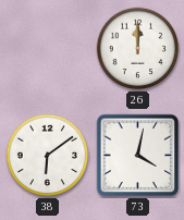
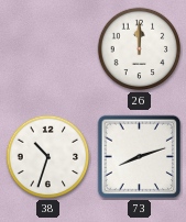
38: 6:09 -> 10:33
73: 4:02 -> 8:12
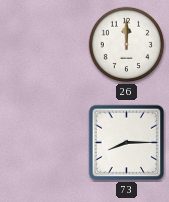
38: 10:33 -> none
73: 8:12 -> 8:15
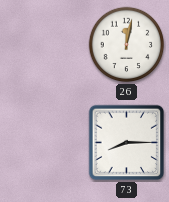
26: 12:00 -> 12:02
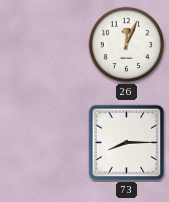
26: 12:02 -> 12:04
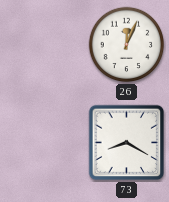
73: 8:15 -> 8:20
